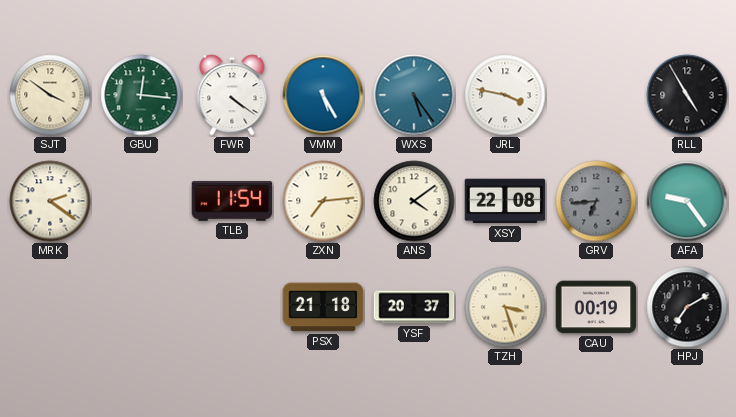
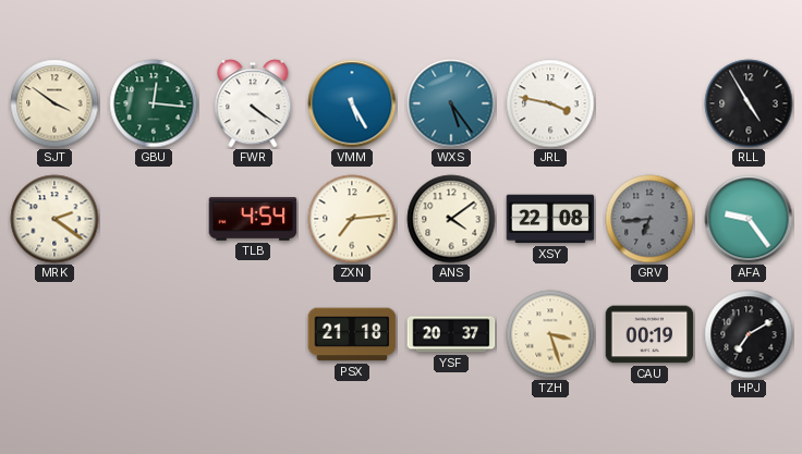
TLB: 11:54 -> 4:54
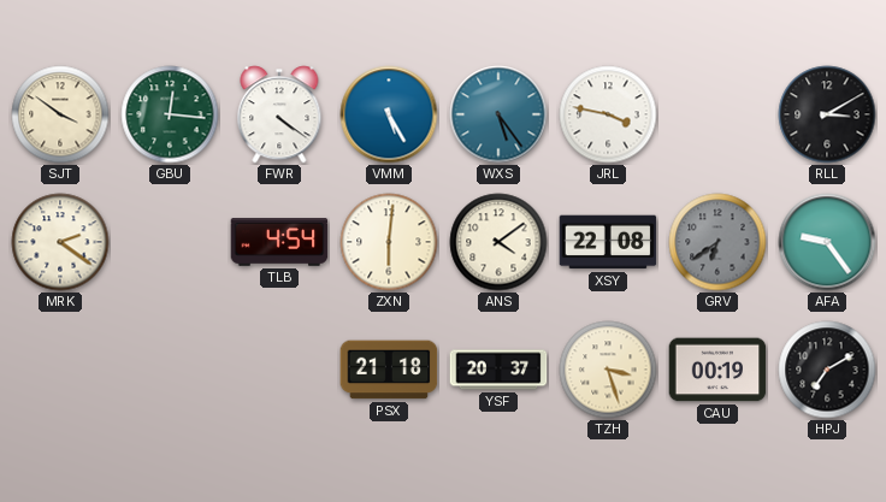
RLL: 4:55 -> 3:10
ZXN: 7:14 -> 6:01
GRV: 6:44 -> 6:39
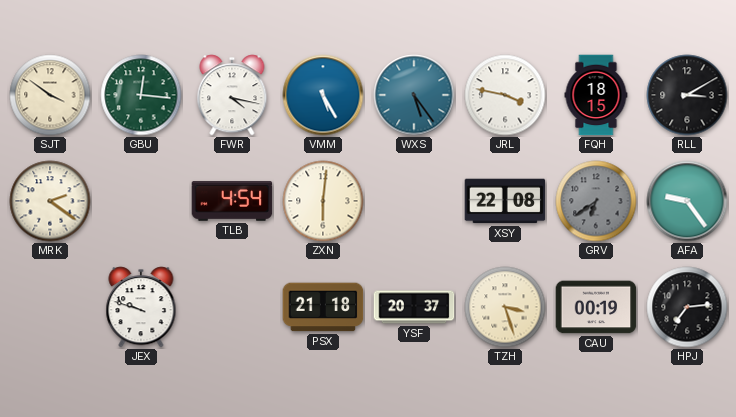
FWR: 4:21 -> 4:17
FQH: none -> 18:15
ANS: 4:09 -> none
JEX: none -> 9:48
HPJ: 7:10 -> 7:14
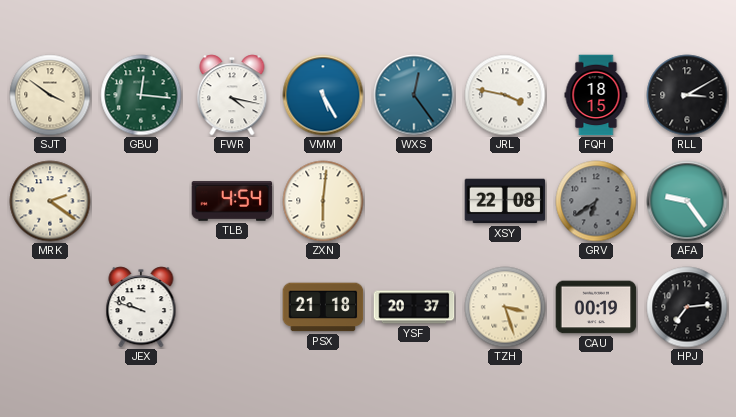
WXS: 5:24 -> 12:24
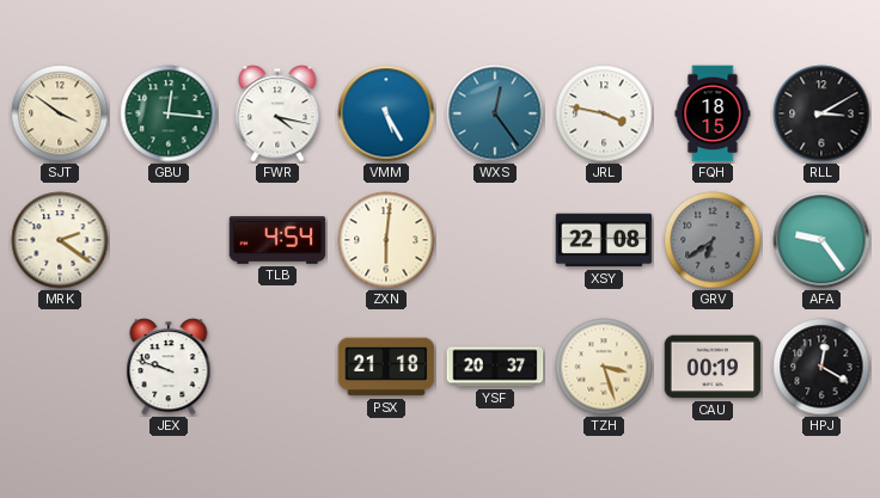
HPJ: 7:14 -> 12:20
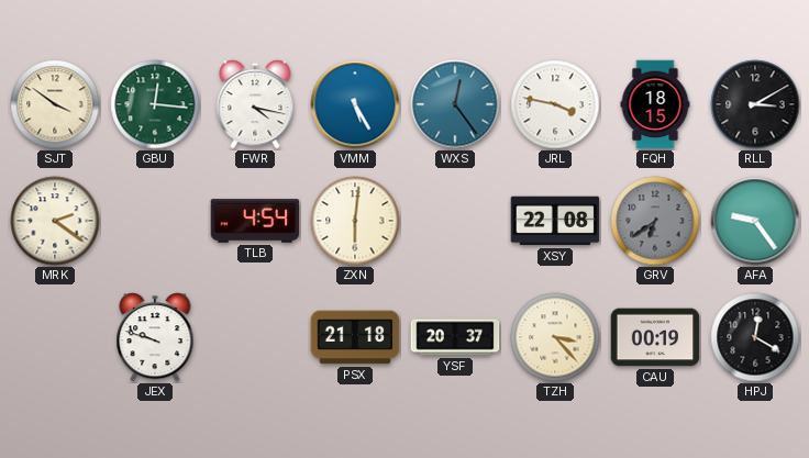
TZH: 3:27 -> 3:23
